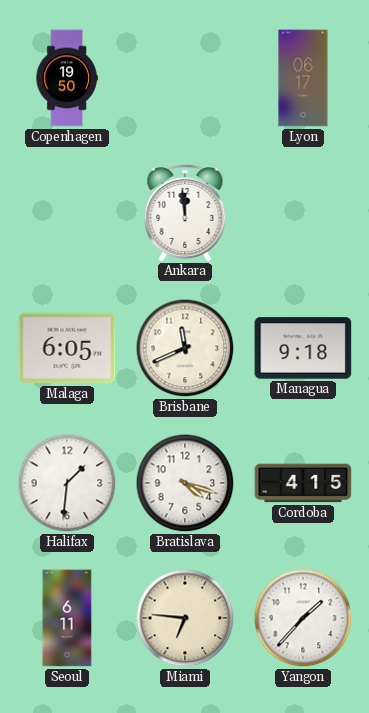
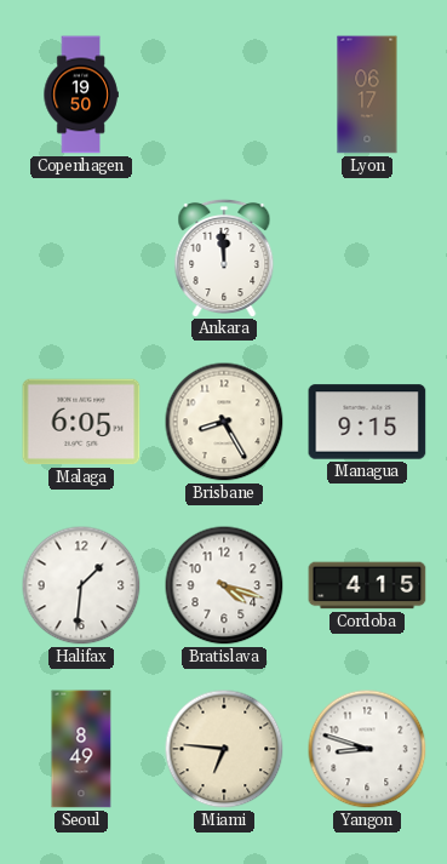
Brisbane: 11:41 -> 8:25
Managua: 9:18 -> 9:15
Seoul: 6:11 -> 8:49
Yangon: 1:37 -> 8:48
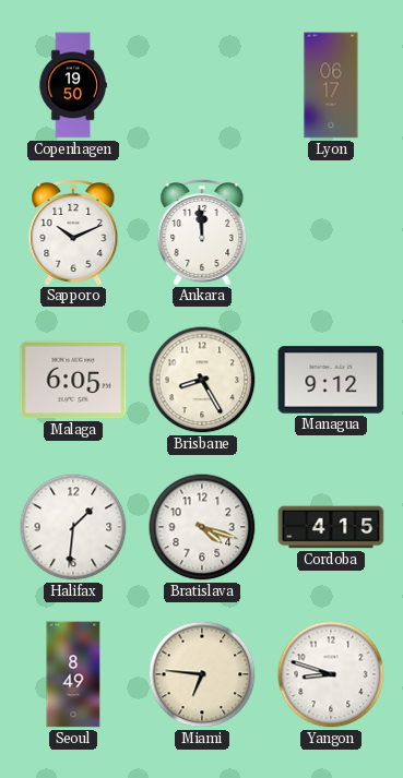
Sapporo: none -> 10:11
Managua: 9:15 -> 9:12
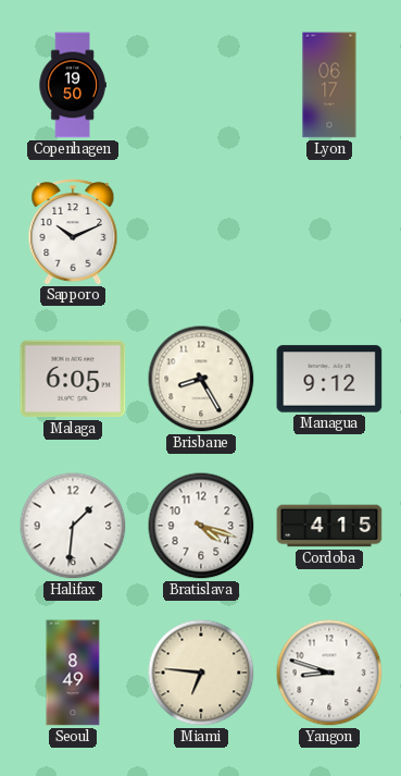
Ankara: 11:59 -> none
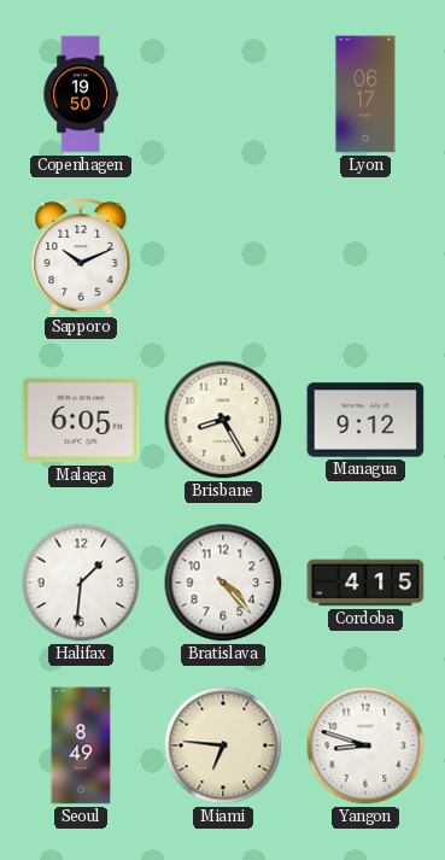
Bratislava: 4:18 -> 4:23
